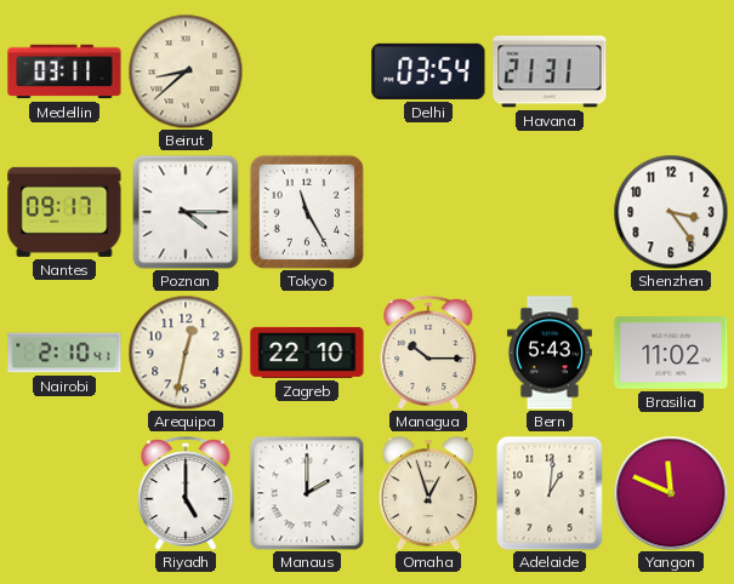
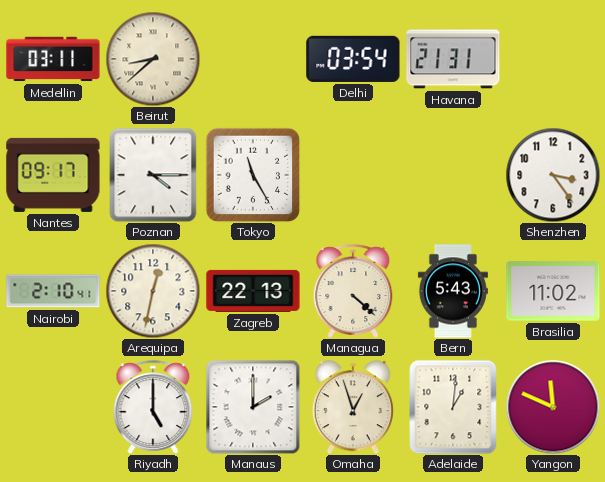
Zagreb: 22:10 -> 22:13
Managua: 10:15 -> 4:22
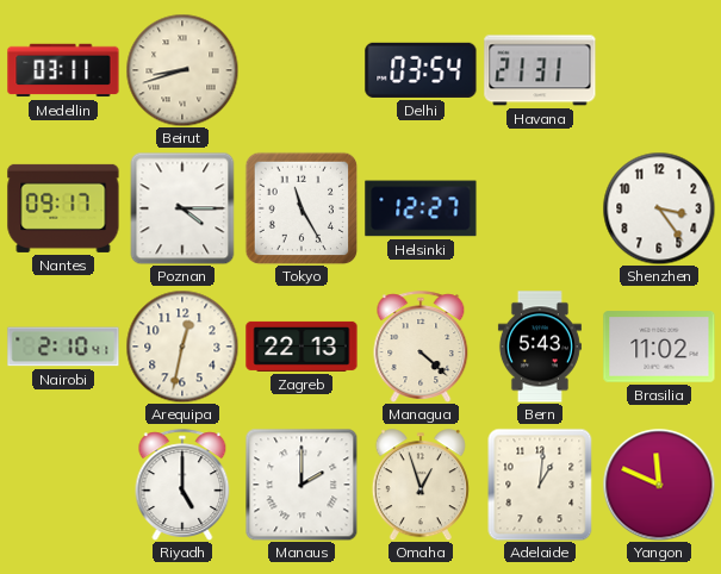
Beirut: 8:38 -> 8:42
Helsinki: none -> 12:27
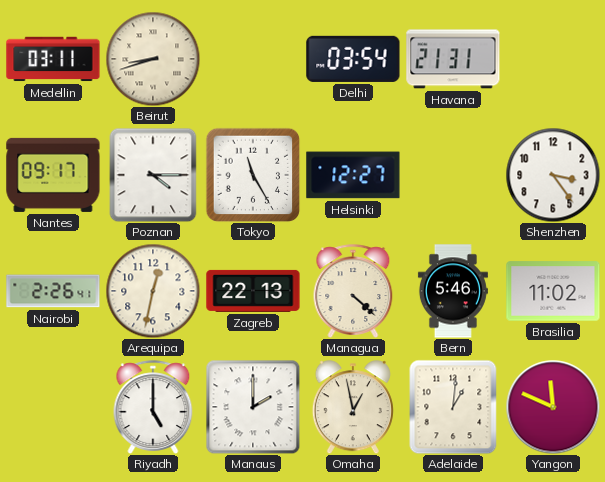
Nairobi: 2:10 -> 2:26
Bern: 5:43 -> 5:46
Omaha: 12:57 -> 12:58
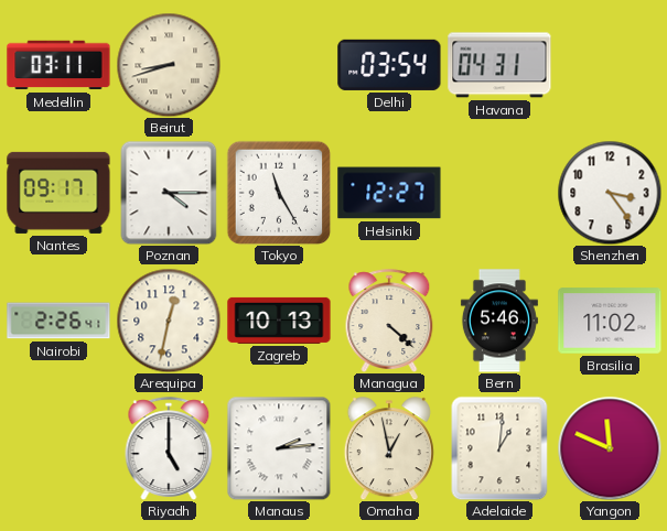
Havana: 21:31 -> 04:31
Zagreb: 22:13 -> 10:13
Manaus: 2:00 -> 2:14
